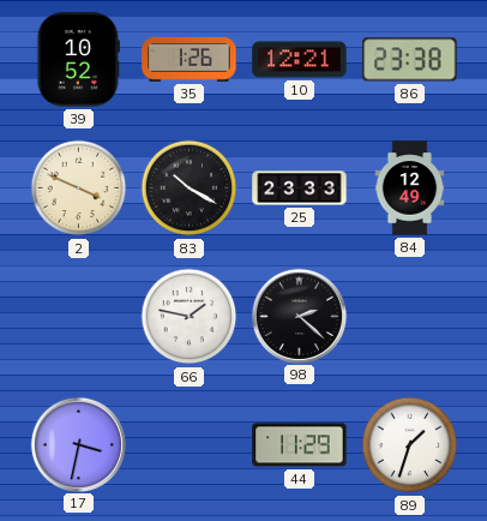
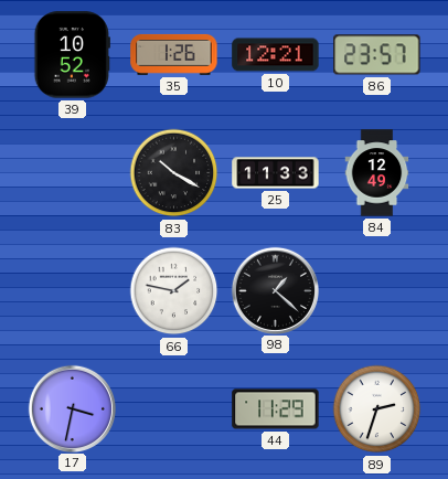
86: 23:38 -> 23:57
2: 3:49 -> none
25: 23:33 -> 11:33
98: 2:22 -> 1:22
89: 1:33 -> 2:33
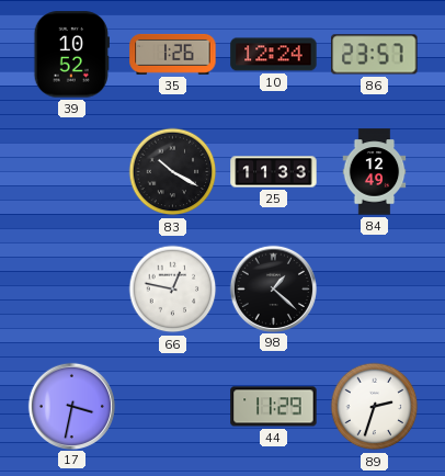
10: 12:21 -> 12:24
66: 1:47 -> 12:47
